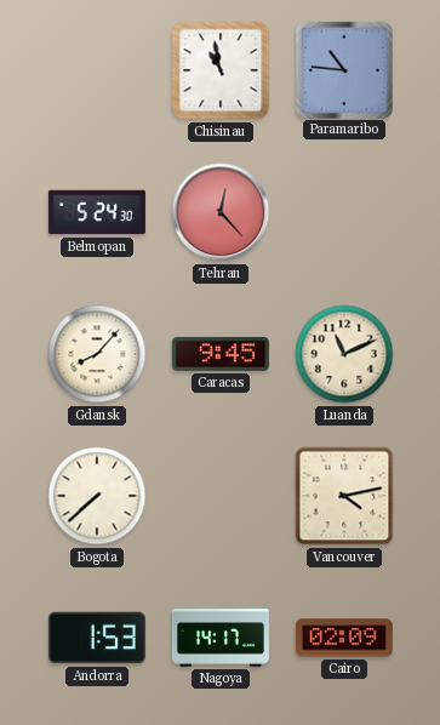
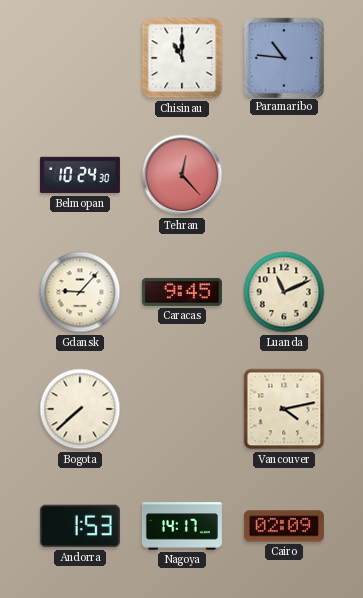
Chisinau: 10:58 -> 11:00
Belmopan: 5:24 -> 10:24
Gdansk: 8:07 -> 9:07
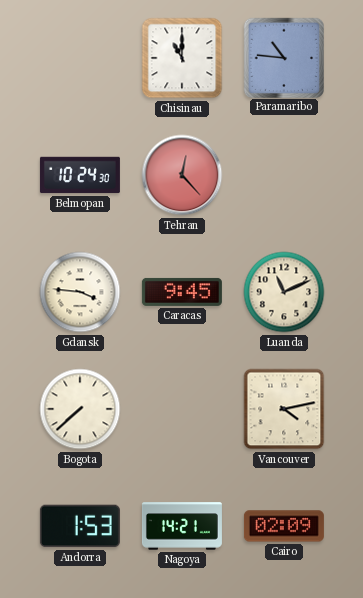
Gdansk: 9:07 -> 3:46
Nagoya: 14:17 -> 14:21
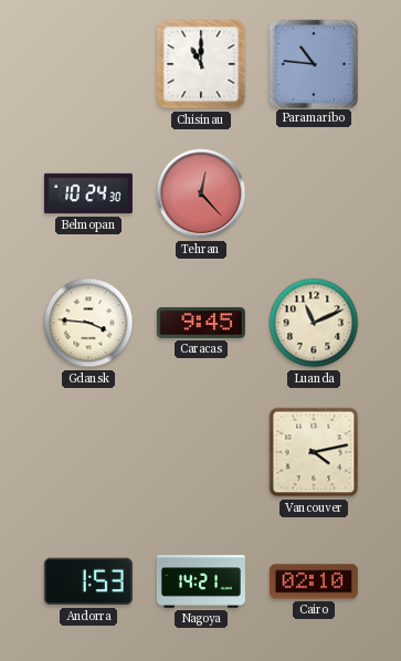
Bogota: 7:38 -> none
Cairo: 02:09 -> 02:10
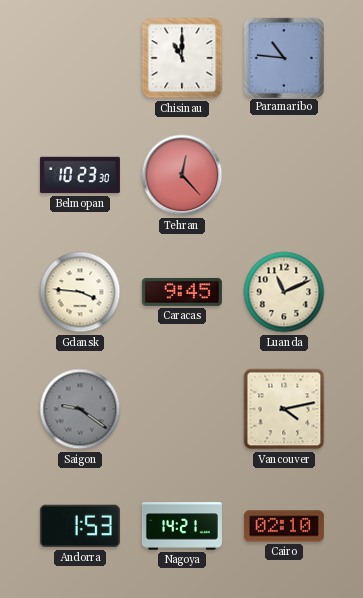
Belmopan: 10:24 -> 10:23
Saigon: none -> 9:21
